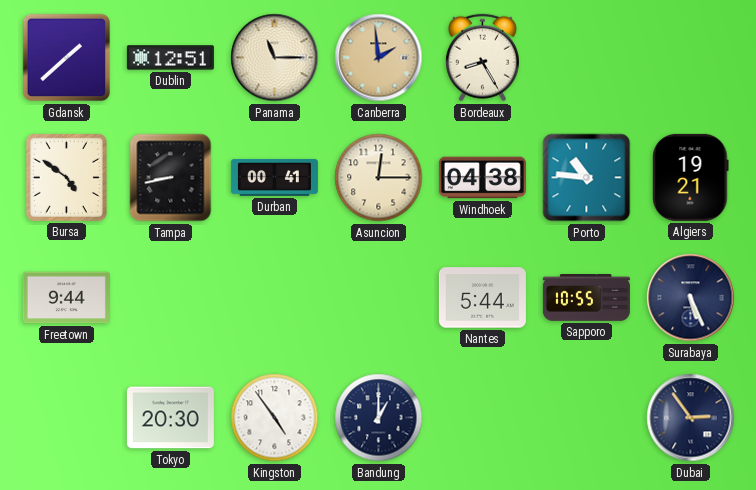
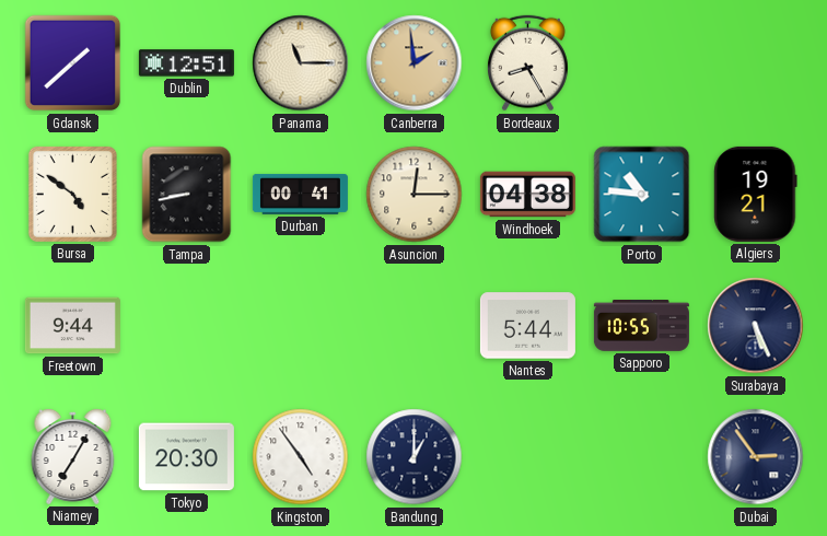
Niamey: none -> 7:05
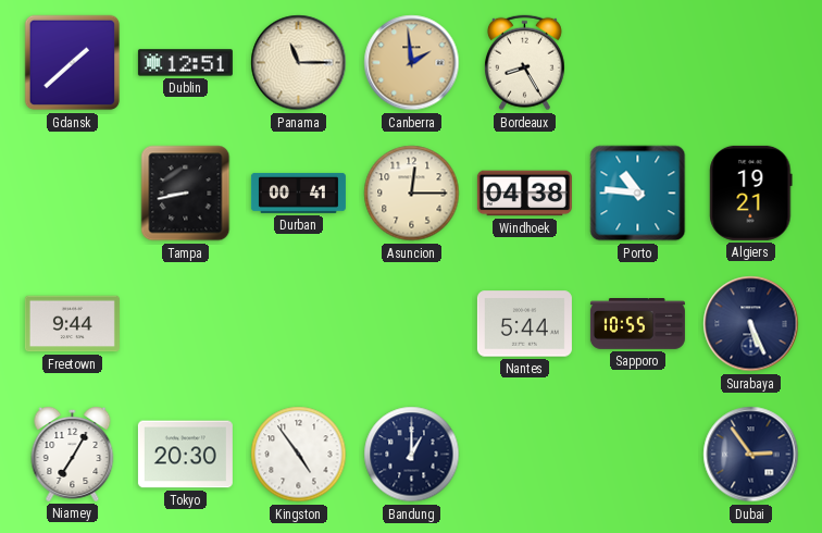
Bursa: 4:51 -> none
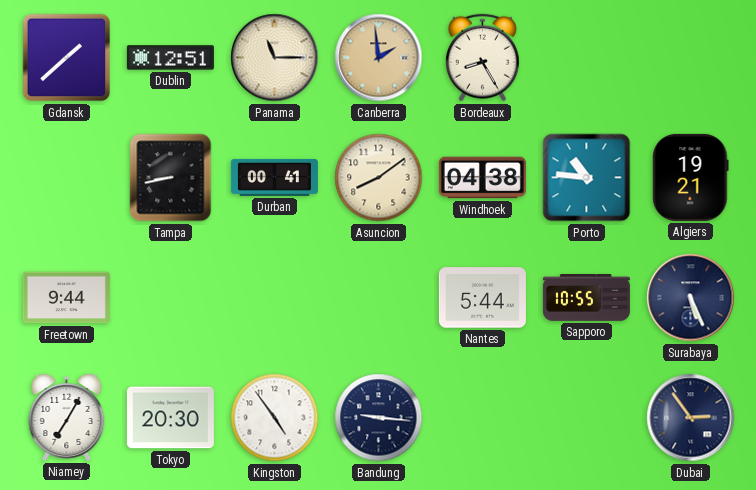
Asuncion: 12:15 -> 8:09
Bandung: 1:00 -> 9:16
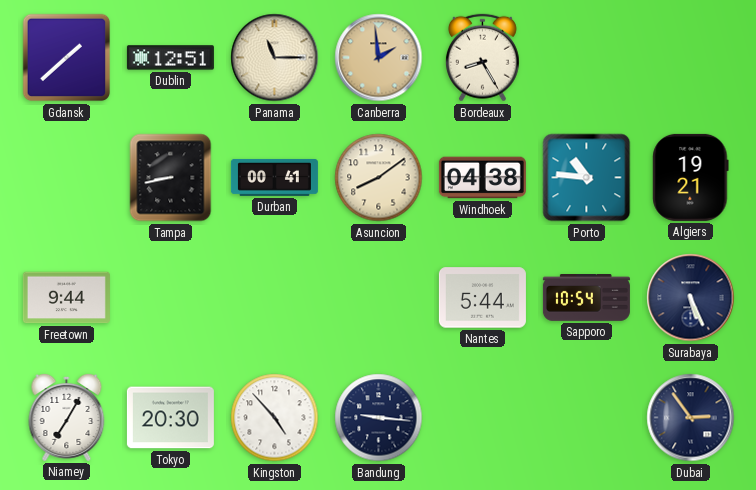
Sapporo: 10:55 -> 10:54
Kingston: 4:54 -> 4:53
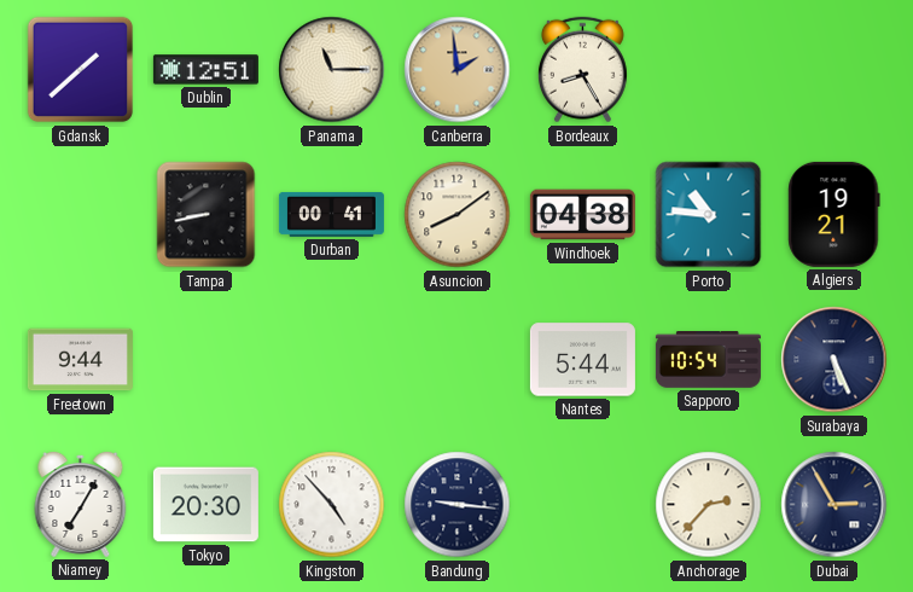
Anchorage: none -> 2:37
Dubai: 2:54 -> 2:55
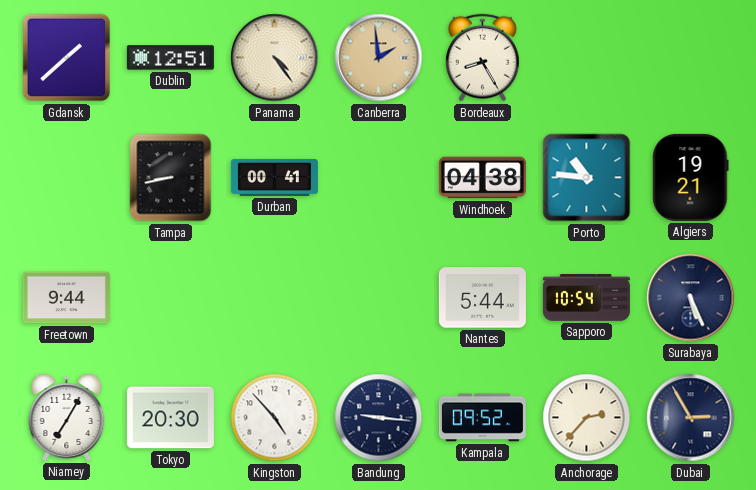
Panama: 11:15 -> 4:24
Asuncion: 8:09 -> none
Kampala: none -> 09:52
